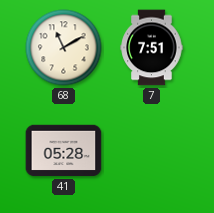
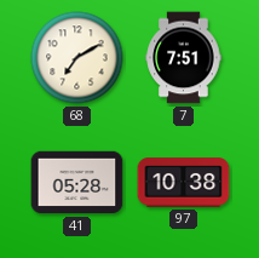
68: 11:10 -> 7:10
97: none -> 10:38
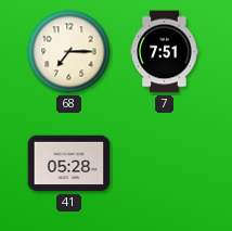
68: 7:10 -> 7:15
97: 10:38 -> none
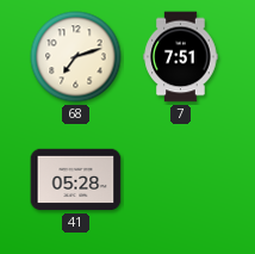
68: 7:15 -> 7:12
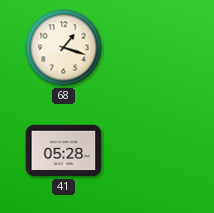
68: 7:12 -> 1:18
7: 7:51 -> none
